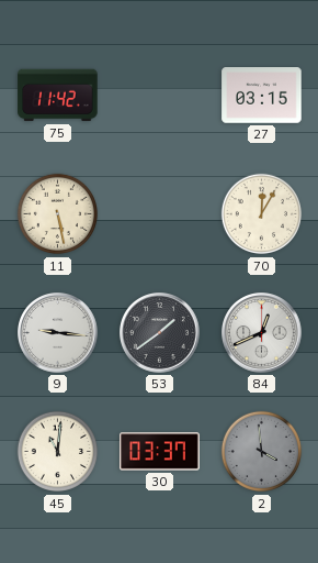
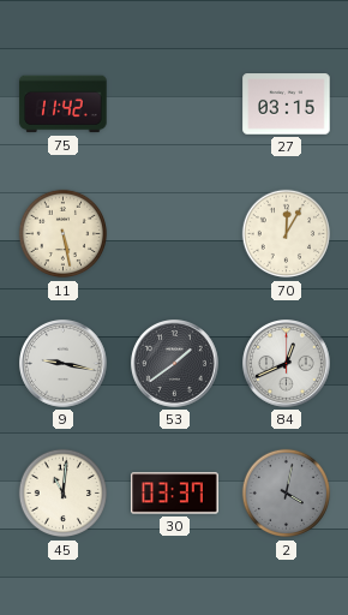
9: 9:16 -> 9:17
2: 3:59 -> 4:02
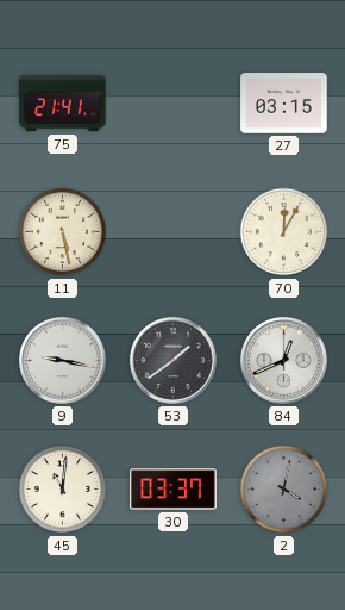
75: 11:42 -> 21:41
